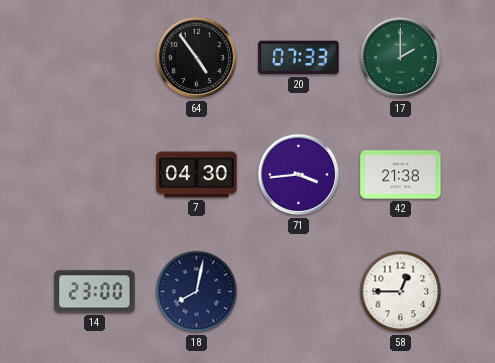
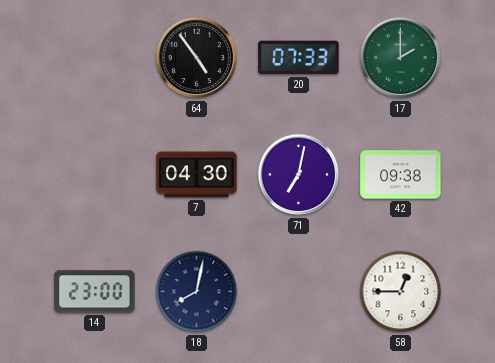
71: 3:44 -> 7:02
42: 21:38 -> 09:38
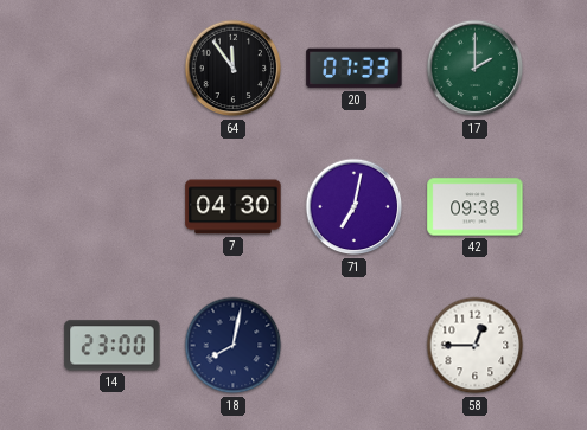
64: 4:54 -> 11:54
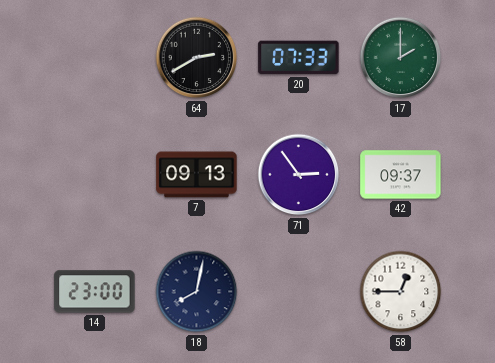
64: 11:54 -> 2:40
7: 04:30 -> 09:13
71: 7:02 -> 2:54
42: 09:38 -> 09:37
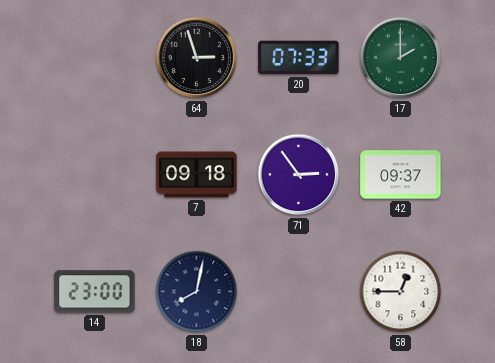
64: 2:40 -> 2:57
7: 09:13 -> 09:18
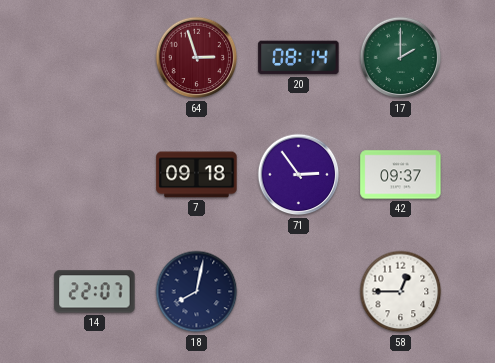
64 dial: black -> burgundy
20: 07:33 -> 08:14
14: 23:00 -> 22:07
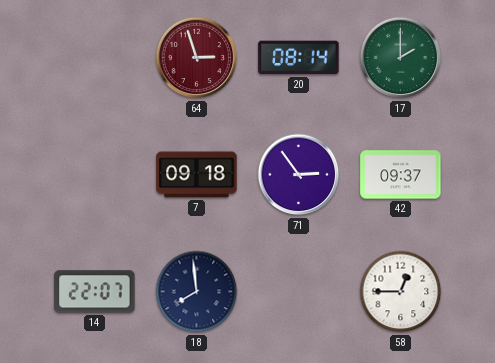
18: 8:02 -> 7:59
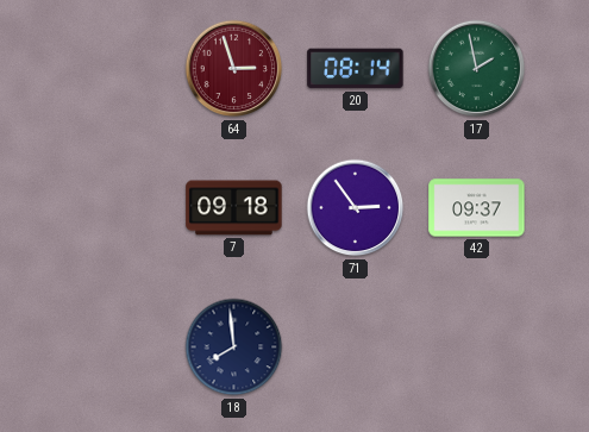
17: 2:00 -> 1:58
14: 22:07 -> none
58: 12:45 -> none
